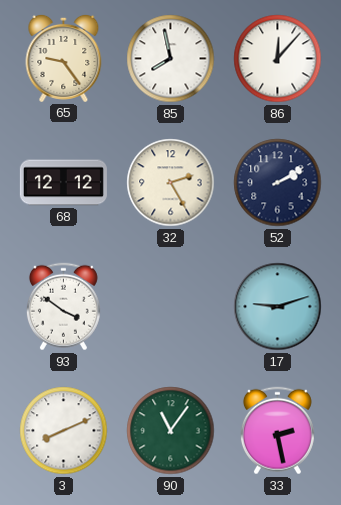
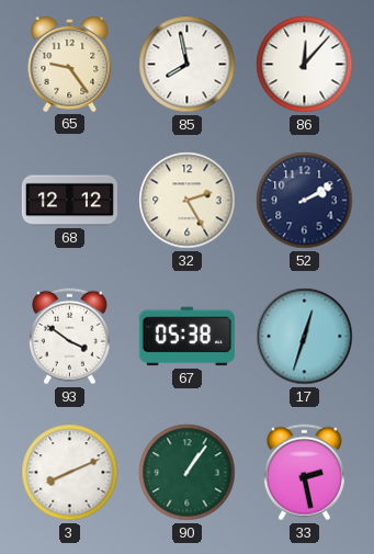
67: none -> 05:38
17: 9:12 -> 12:33
90: 11:06 -> 1:06
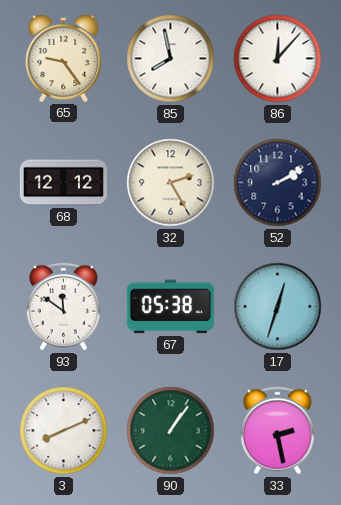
93: 3:51 -> 11:51
